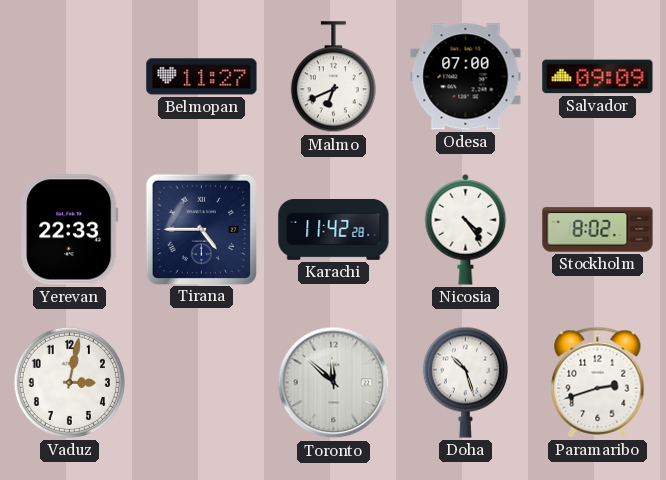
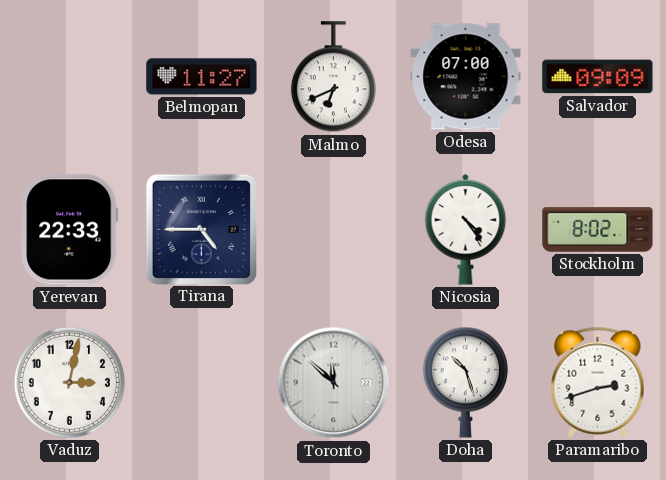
Karachi: 11:42 -> none
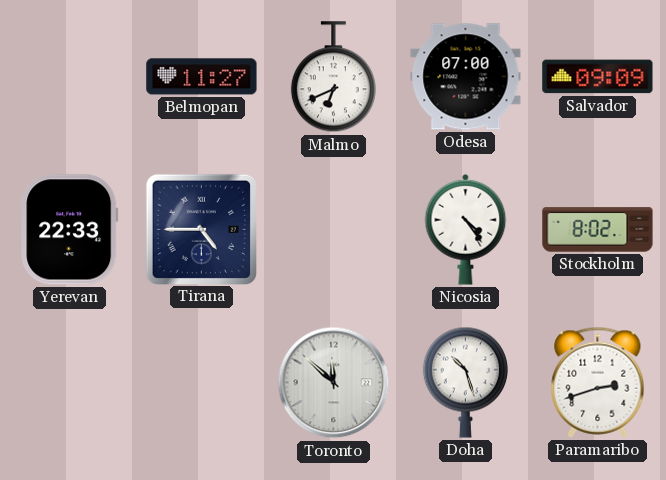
Vaduz: 3:02 -> none
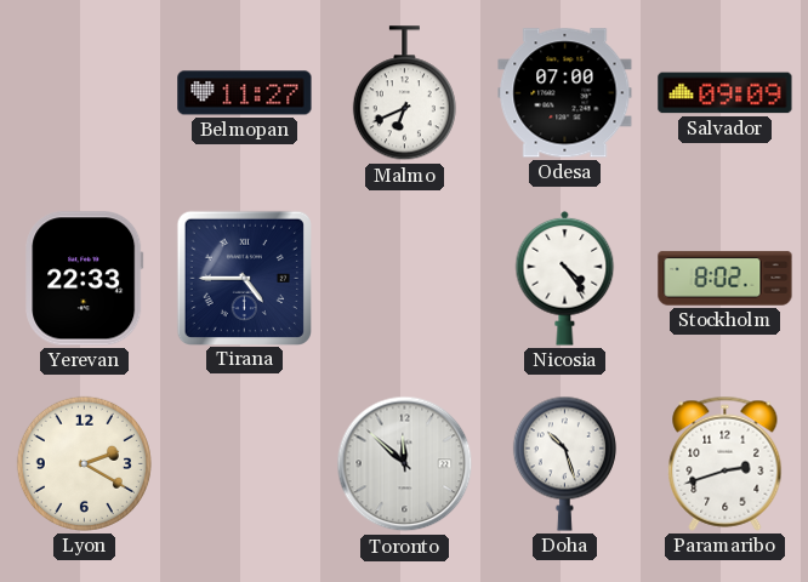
Lyon: none -> 2:20
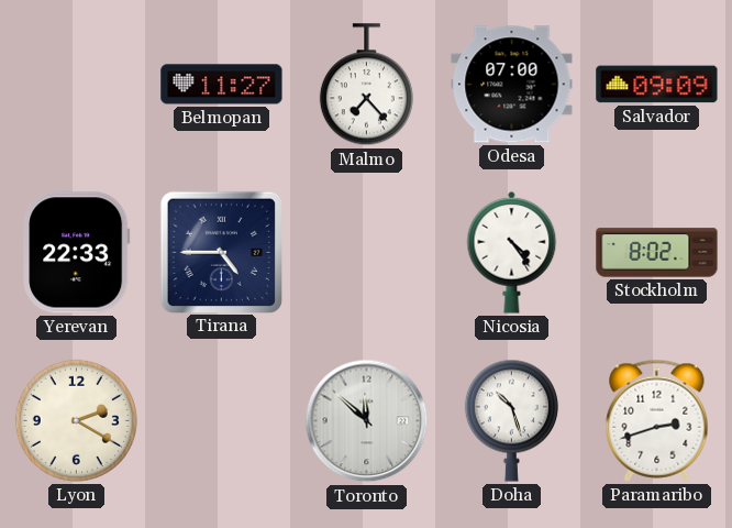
Malmo: 6:41 -> 7:23
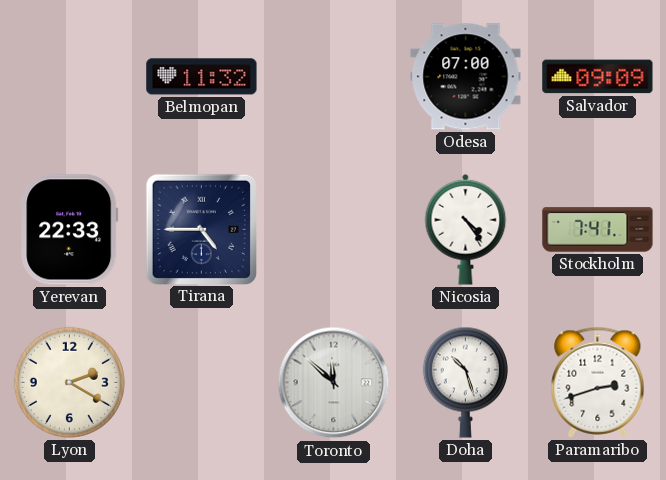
Belmopan: 11:27 -> 11:32
Malmo: 7:23 -> none
Stockholm: 8:02 -> 7:41
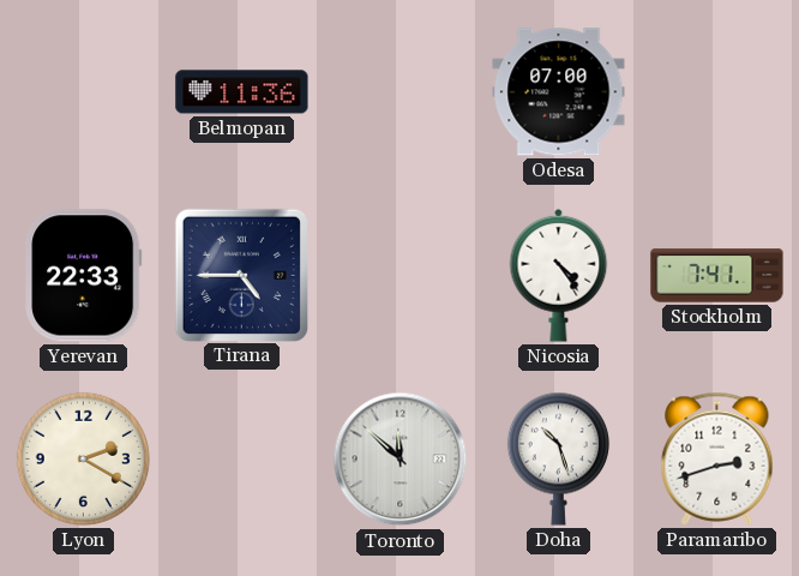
Belmopan: 11:32 -> 11:36
Salvador: 09:09 -> none
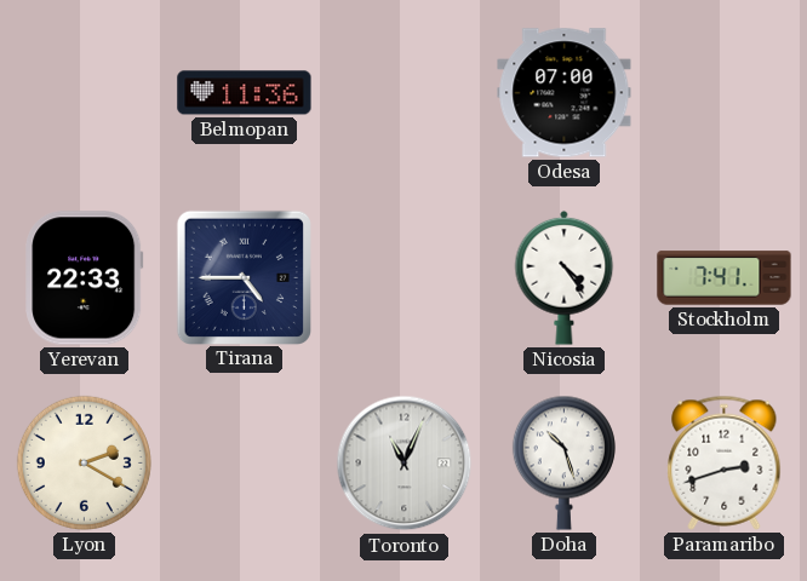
Toronto: 11:52 -> 11:04
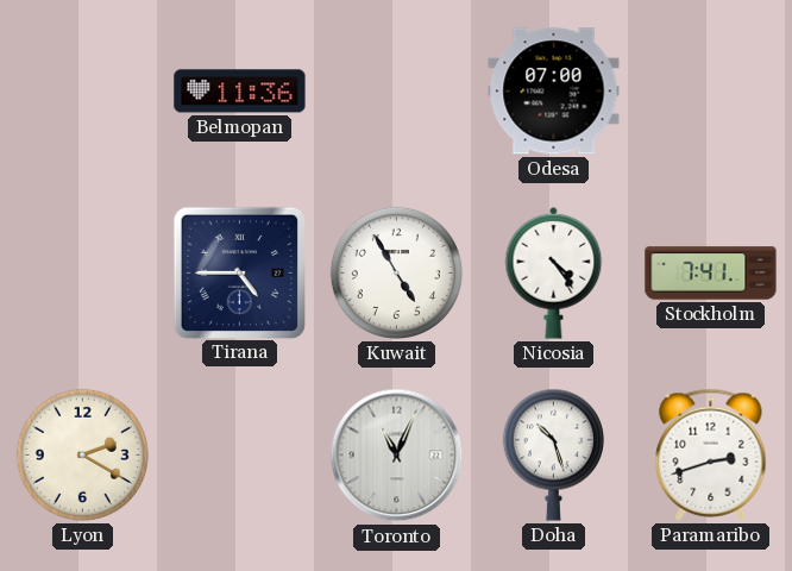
Yerevan: 22:33 -> none
Kuwait: none -> 4:55
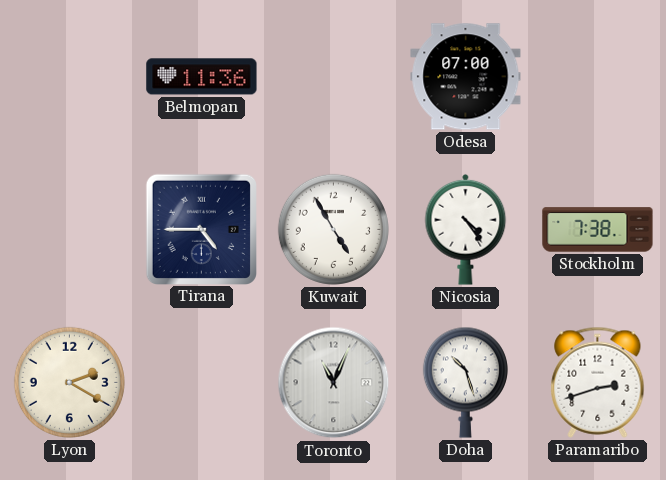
Stockholm: 7:41 -> 7:38
